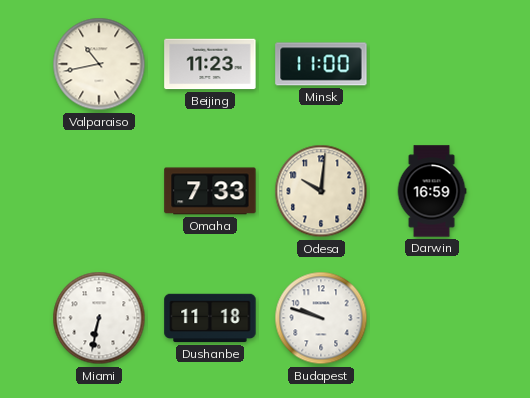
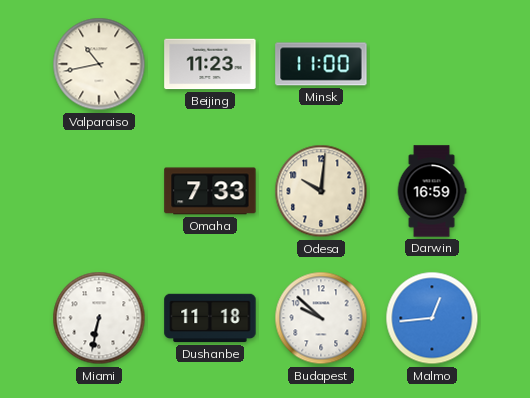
Budapest: 9:48 -> 9:52
Malmo: none -> 12:44
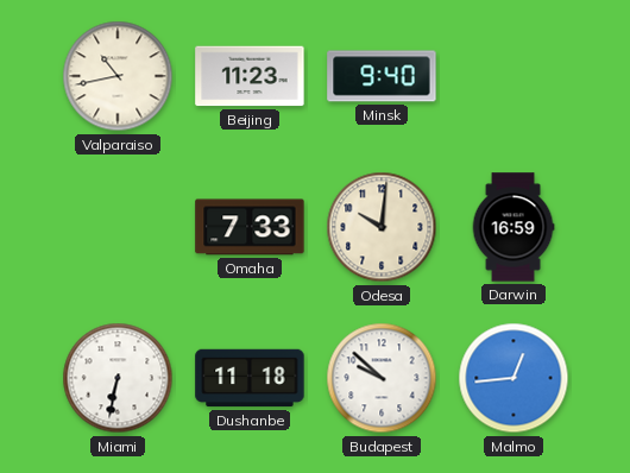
Minsk: 11:00 -> 9:40
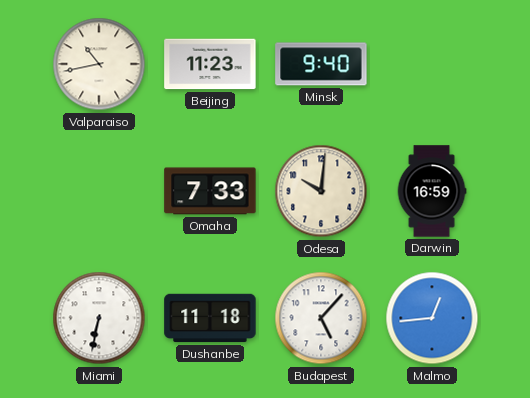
Budapest: 9:52 -> 5:07
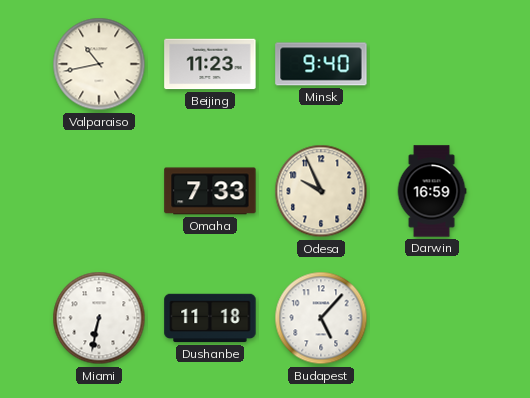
Odesa: 10:01 -> 9:56
Malmo: 12:44 -> none
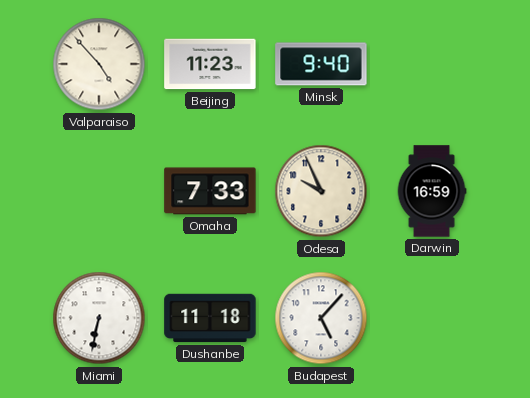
Valparaiso: 10:43 -> 4:53
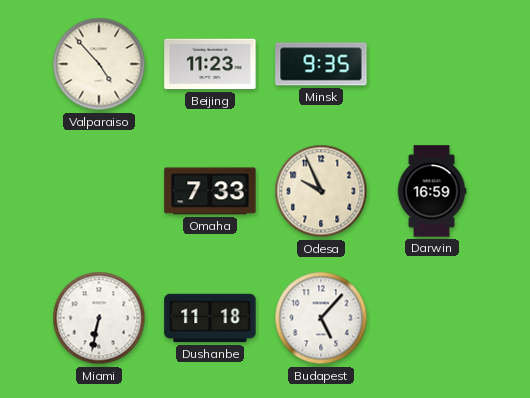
Minsk: 9:40 -> 9:35
